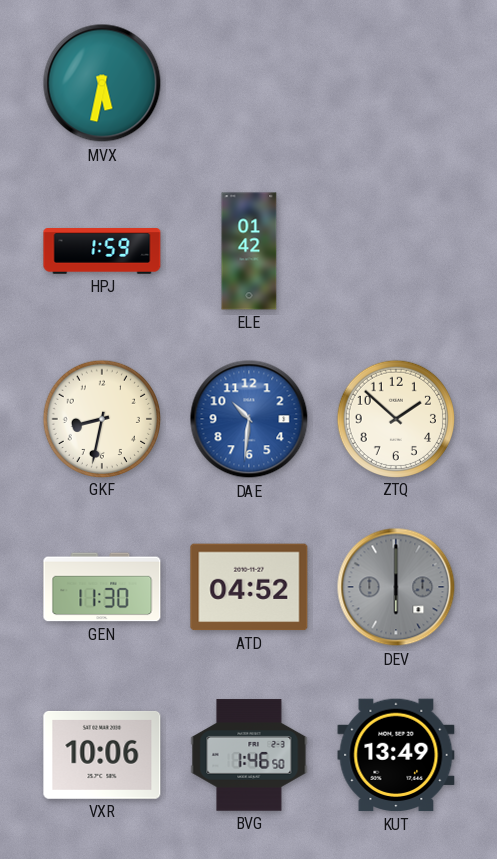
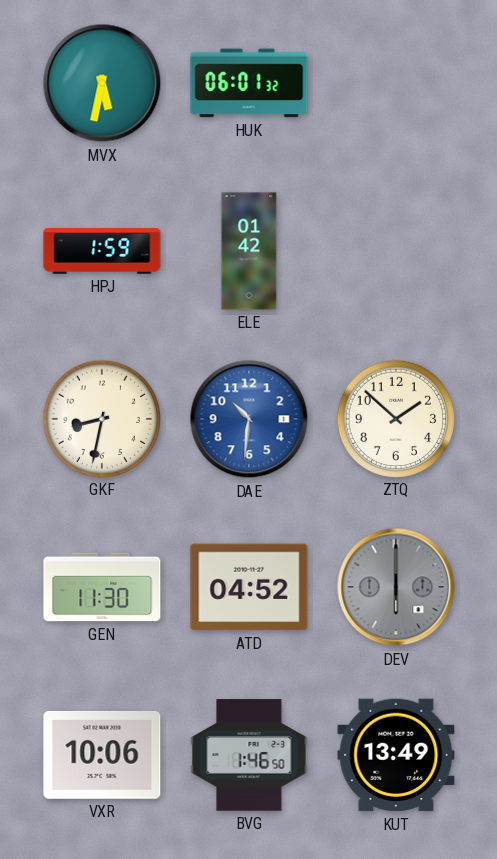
HUK: none -> 06:01
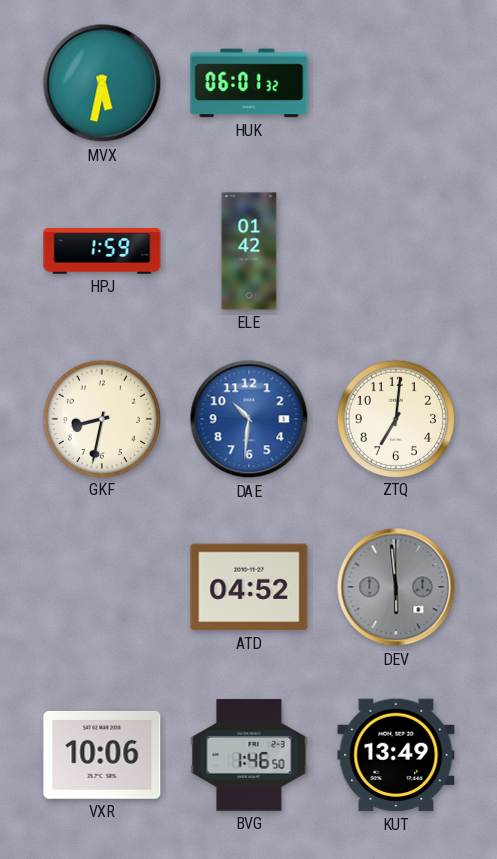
ZTQ: 1:52 -> 7:01
GEN: 11:30 -> none
DEV: 6:00 -> 5:59
